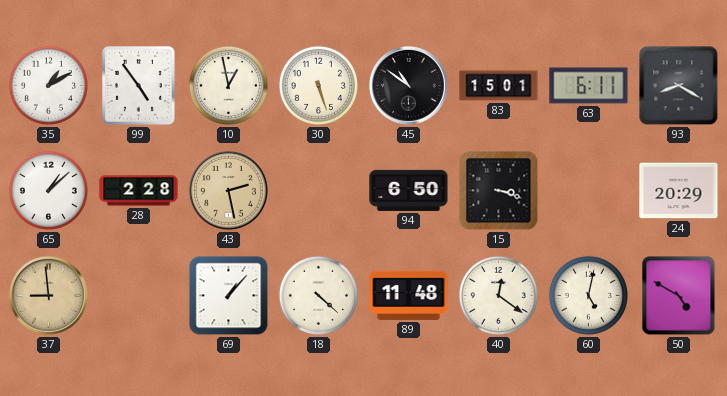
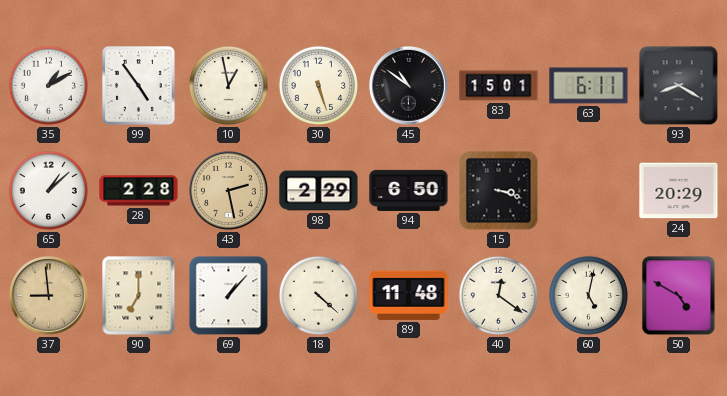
98: none -> 2:29
90: none -> 7:00
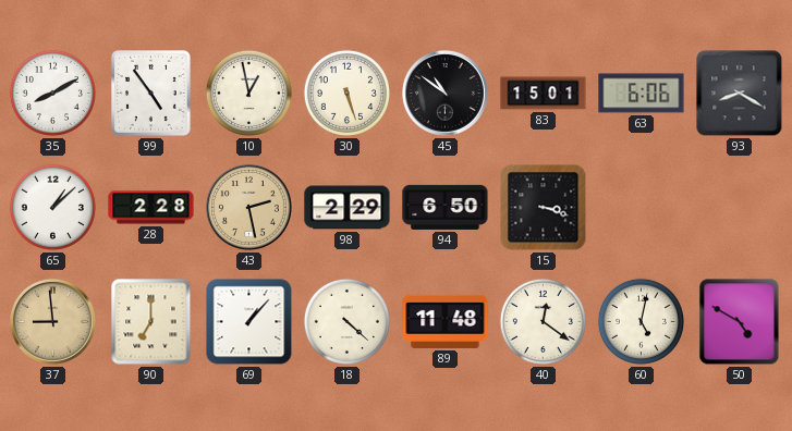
35: 1:10 -> 8:10
63: 6:11 -> 6:06
24: 20:29 -> none
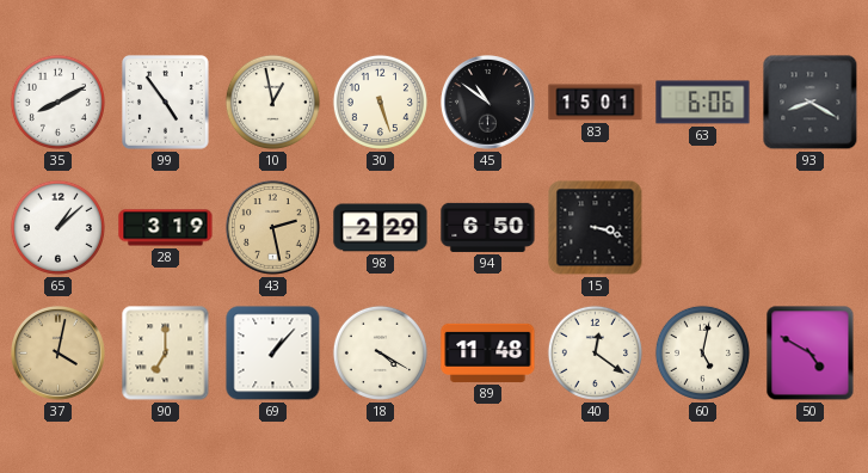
28: 2:28 -> 3:19
37: 8:59 -> 4:02
18: 4:22 -> 4:20
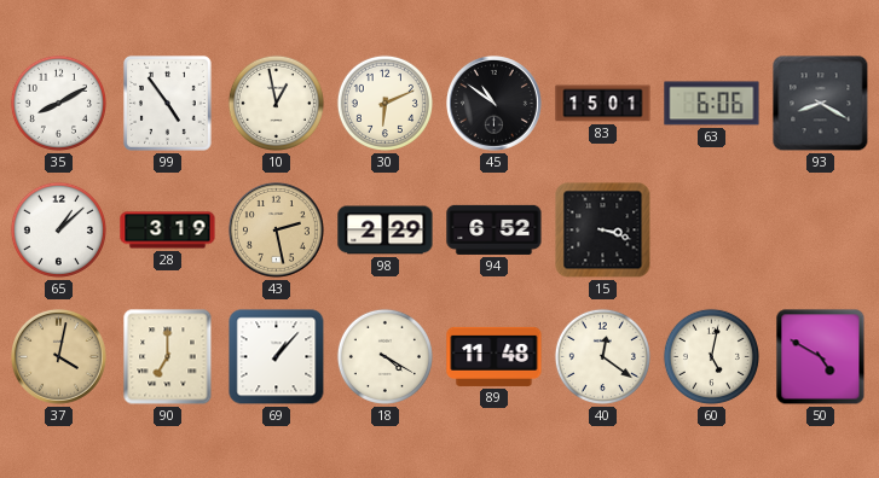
30: 5:27 -> 6:11
94: 6:50 -> 6:52
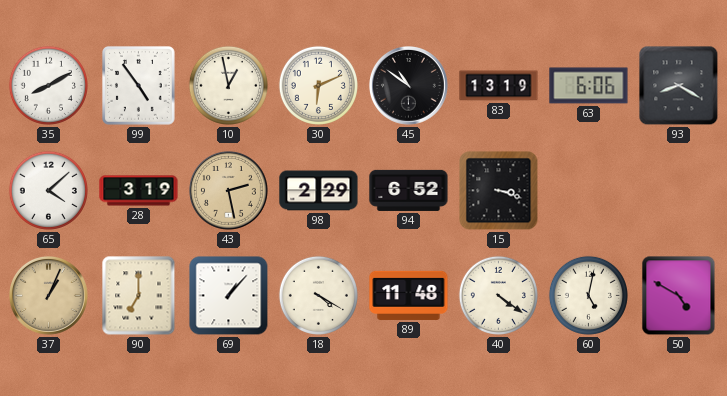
83: 15:01 -> 13:19
65: 1:08 -> 4:08
37: 4:02 -> 1:04
40: 12:21 -> 4:21
